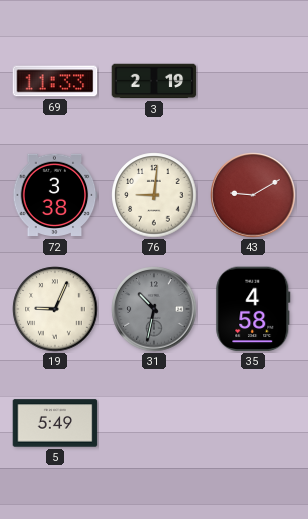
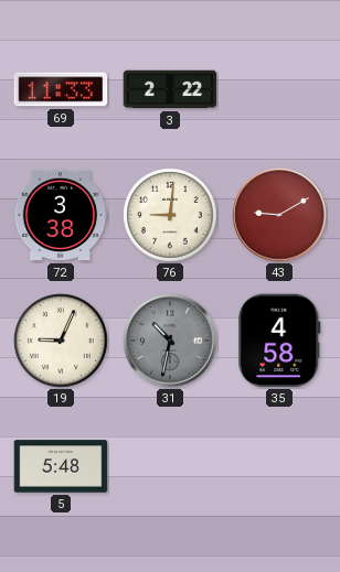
3: 2:19 -> 2:22
5: 5:49 -> 5:48
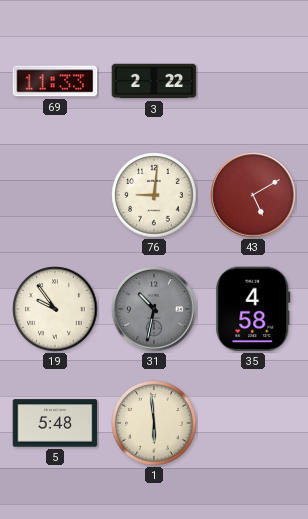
72: 3:38 -> none
43: 9:10 -> 5:10
19: 9:04 -> 9:54
1: none -> 5:59
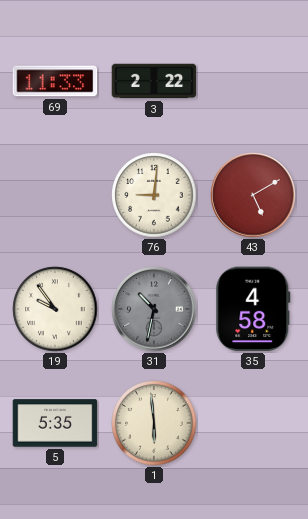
5: 5:48 -> 5:35
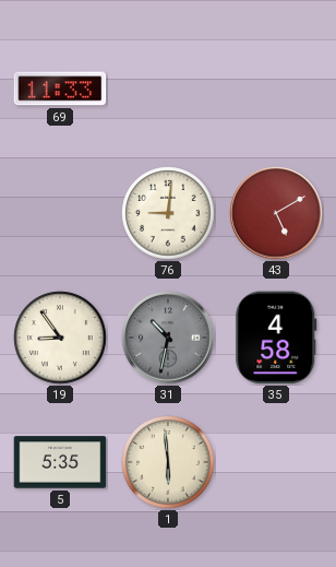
3: 2:22 -> none
19: 9:54 -> 8:54
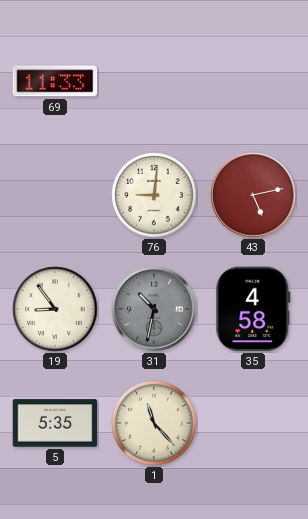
43: 5:10 -> 5:13
1: 5:59 -> 11:23
